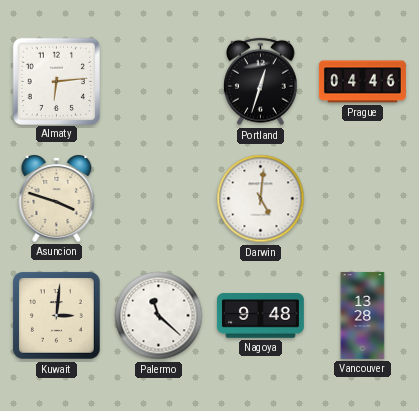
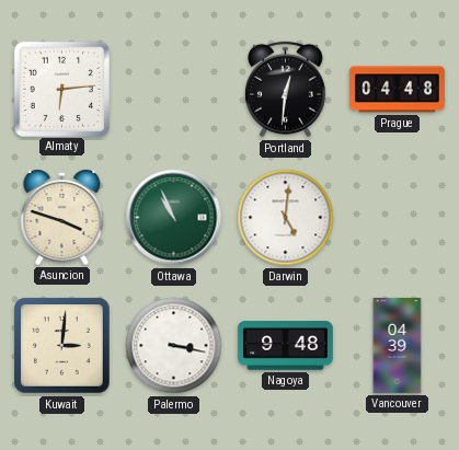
Portland: 12:33 -> 12:31
Prague: 04:46 -> 04:48
Ottawa: none -> 10:56
Palermo: 11:22 -> 3:17
Vancouver: 13:28 -> 04:39
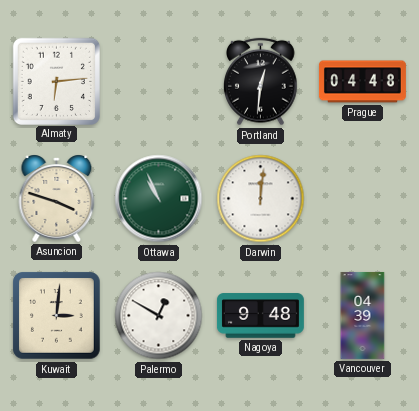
Darwin: 5:01 -> 12:01
Palermo: 3:17 -> 12:50
